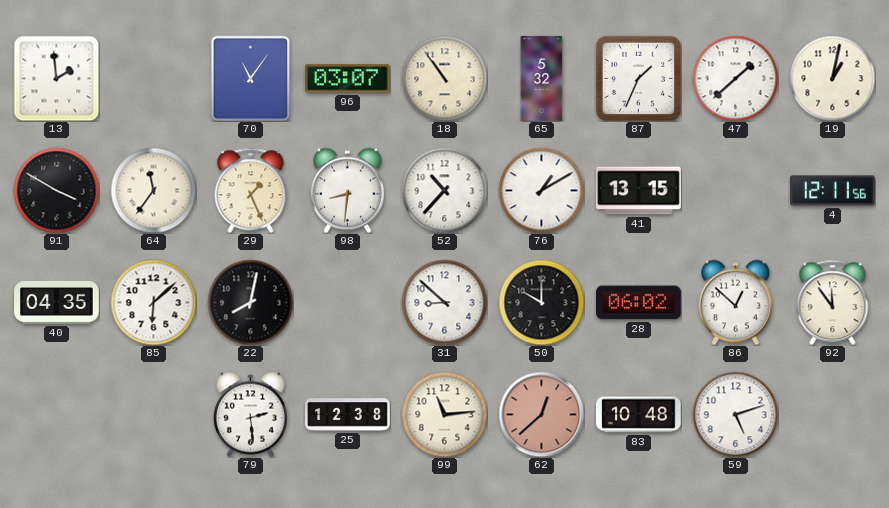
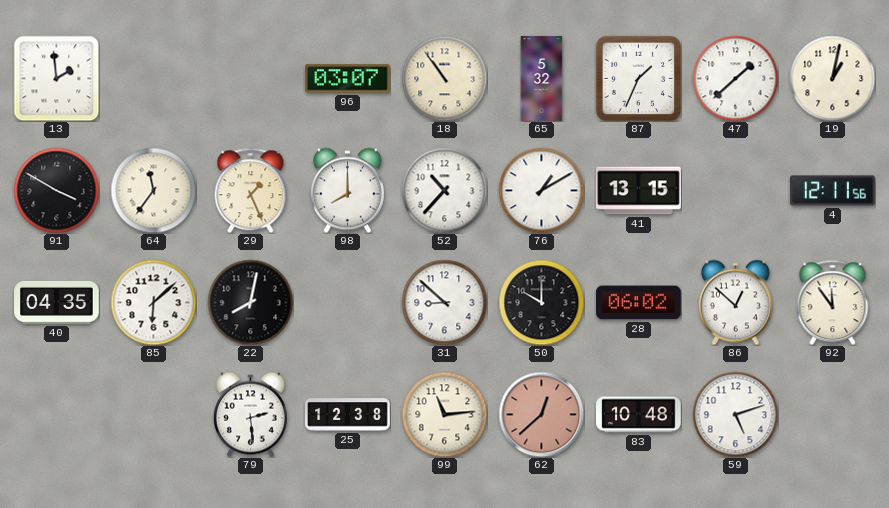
70: 11:06 -> none
98: 8:31 -> 8:00
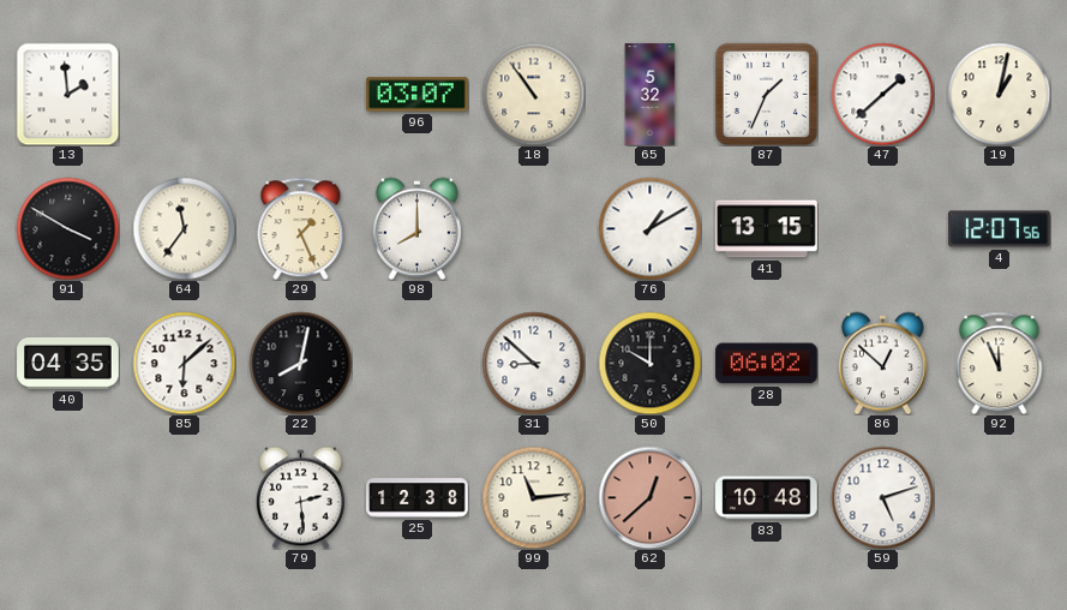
52: 10:37 -> none
4: 12:11 -> 12:07
92: 11:54 -> 11:56
